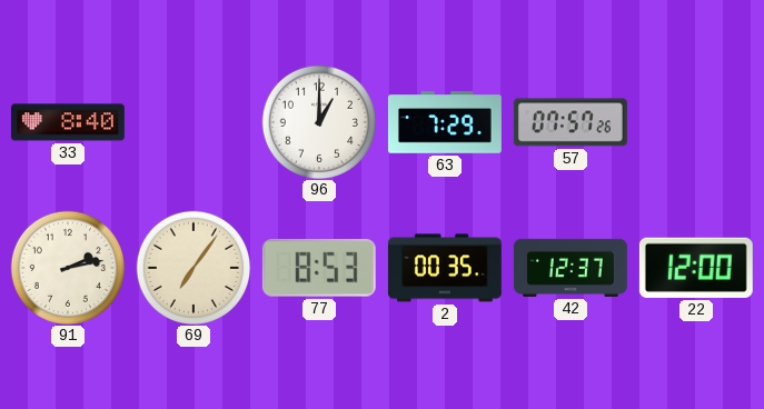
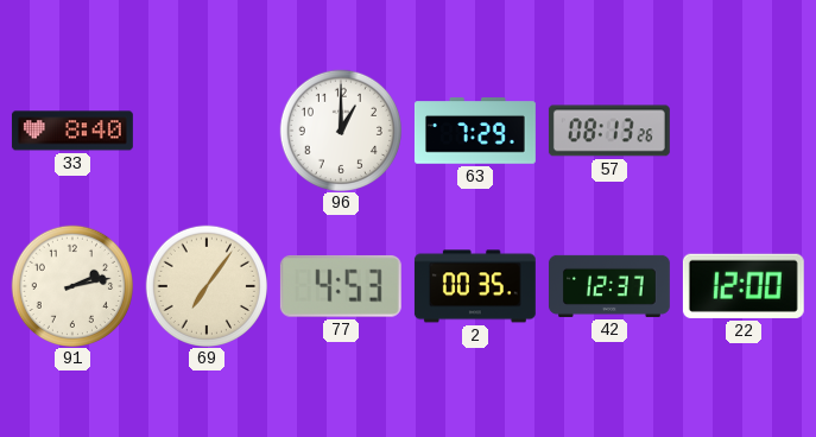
57: 07:57 -> 08:13
77: 8:53 -> 4:53
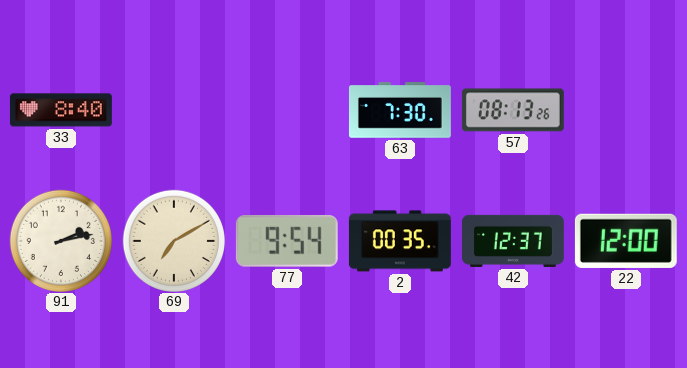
96: 1:00 -> none
63: 7:29 -> 7:30
69: 7:06 -> 7:10
77: 4:53 -> 9:54
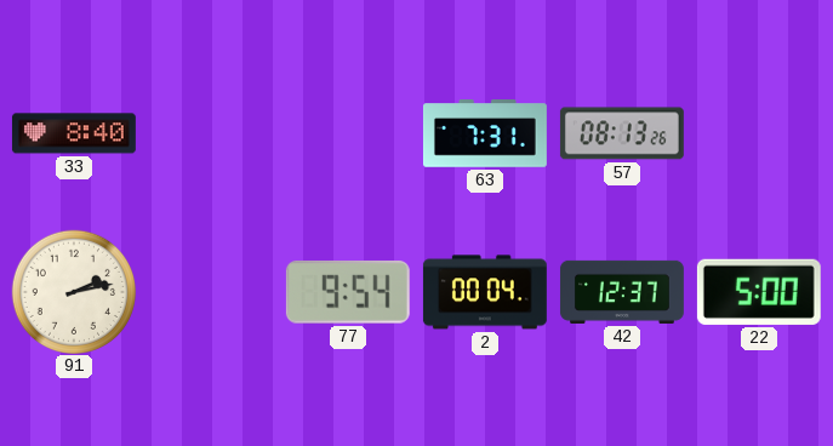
63: 7:30 -> 7:31
69: 7:10 -> none
2: 00:35 -> 00:04
22: 12:00 -> 5:00
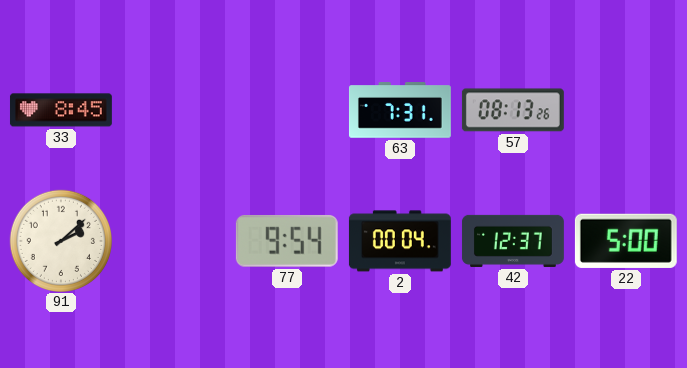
33: 8:40 -> 8:45
91: 2:13 -> 2:08
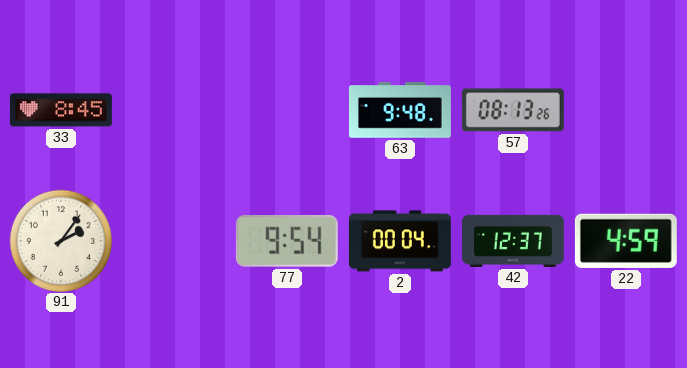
63: 7:31 -> 9:48
91: 2:08 -> 2:06
22: 5:00 -> 4:59
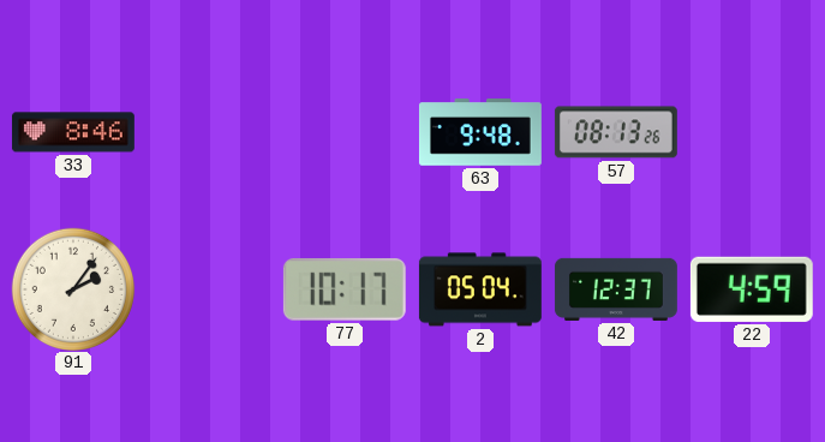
33: 8:45 -> 8:46
77: 9:54 -> 10:17
2: 00:04 -> 05:04
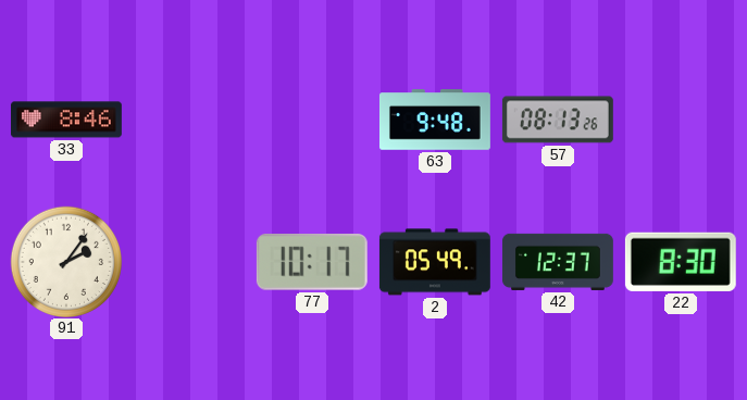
2: 05:04 -> 05:49
22: 4:59 -> 8:30
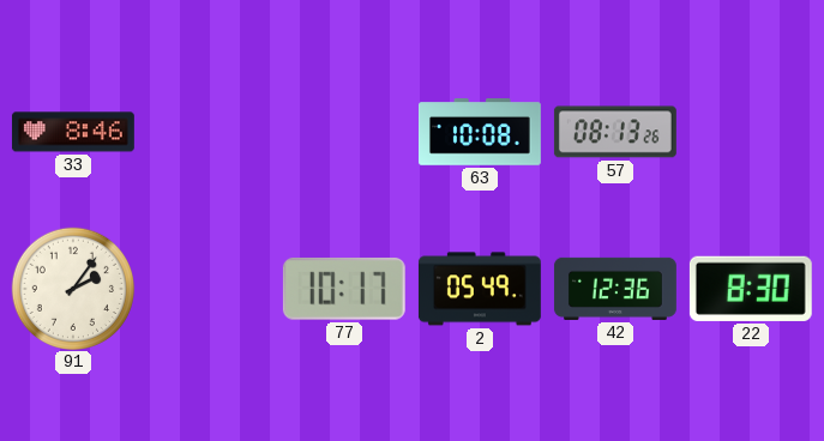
63: 9:48 -> 10:08
42: 12:37 -> 12:36
